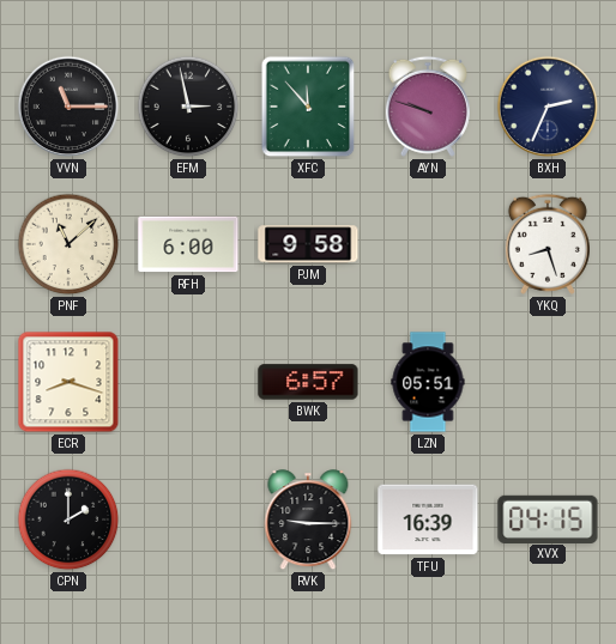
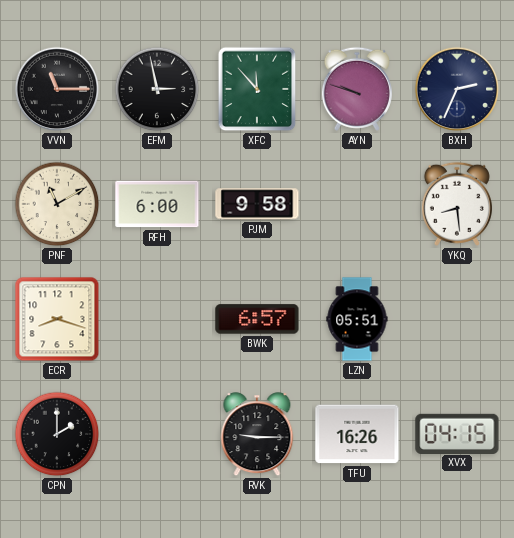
PNF: 11:08 -> 11:10
YKQ: 8:27 -> 8:29
TFU: 16:39 -> 16:26
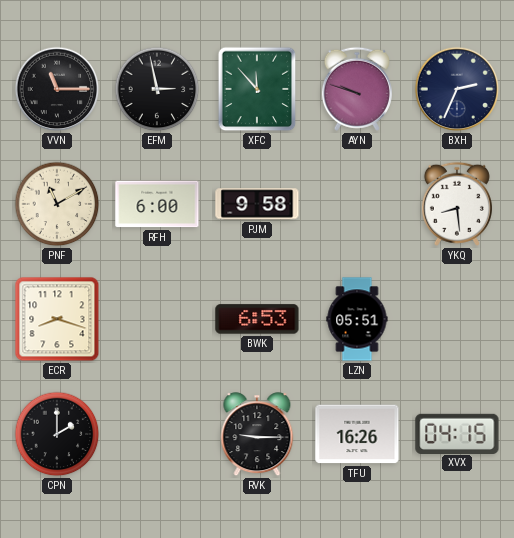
BWK: 6:57 -> 6:53
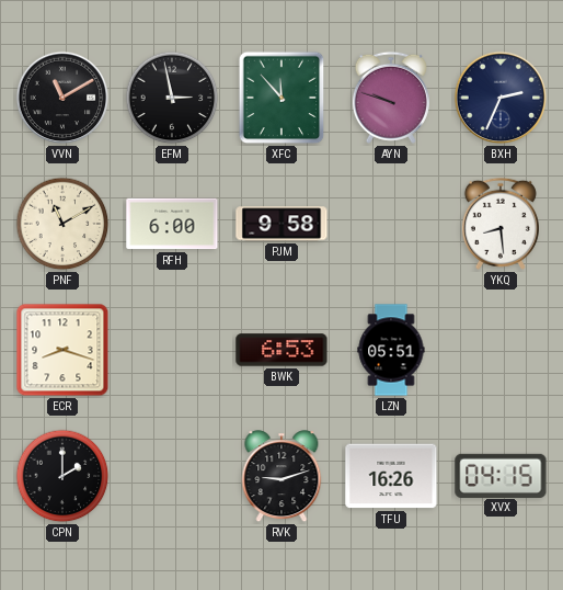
VVN: 11:15 -> 11:10
RVK: 9:15 -> 9:12
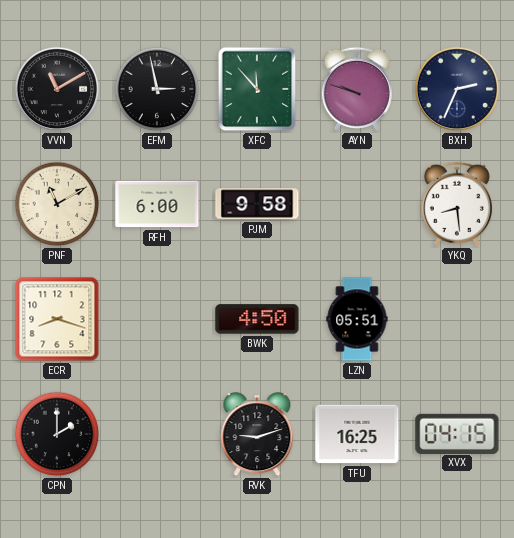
BWK: 6:53 -> 4:50
TFU: 16:26 -> 16:25
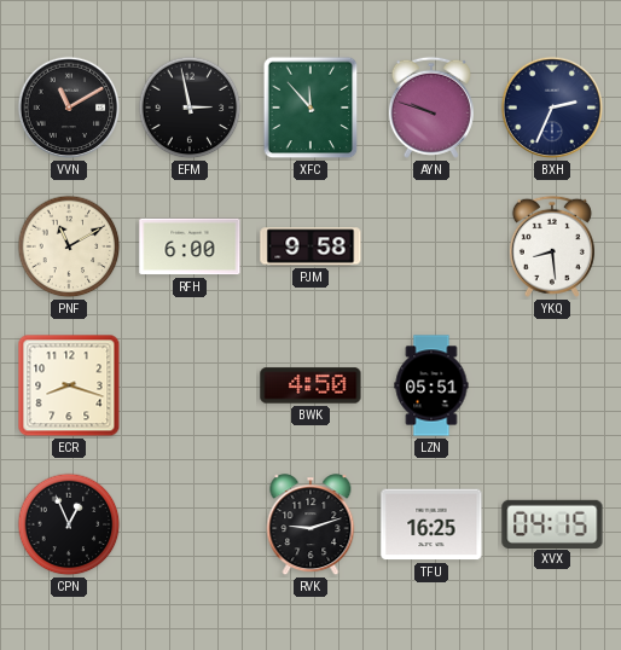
CPN: 2:00 -> 12:56
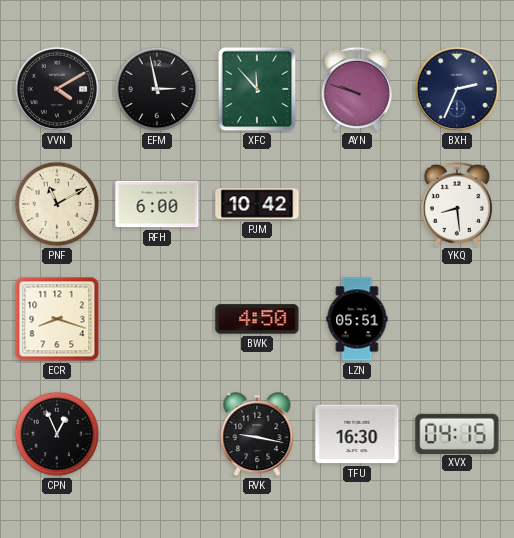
VVN: 11:10 -> 4:10
PJM: 9:58 -> 10:42
RVK: 9:12 -> 9:17
TFU: 16:25 -> 16:30
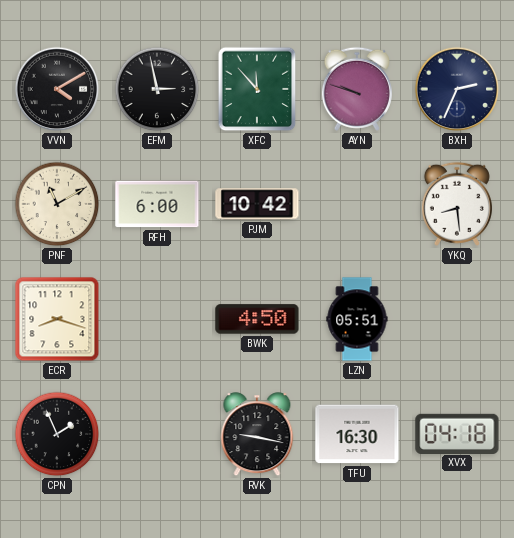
CPN: 12:56 -> 1:56
XVX: 04:15 -> 04:18
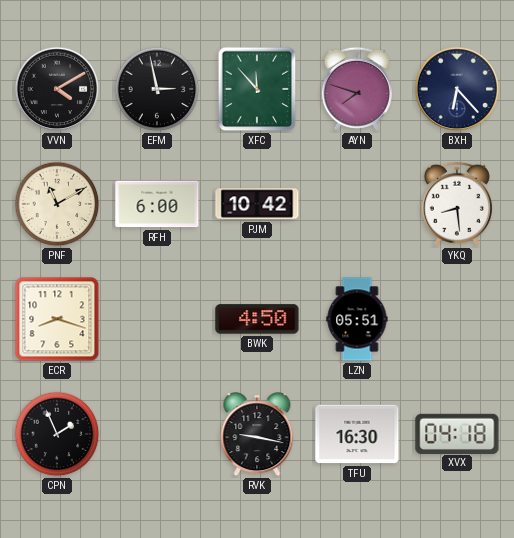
AYN: 9:48 -> 7:48
BXH: 2:34 -> 6:23
